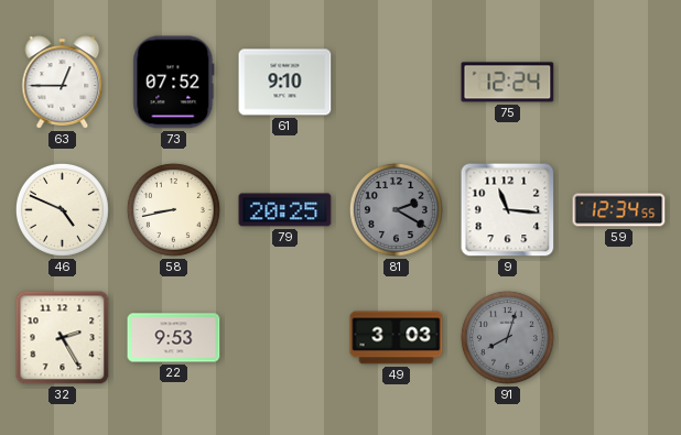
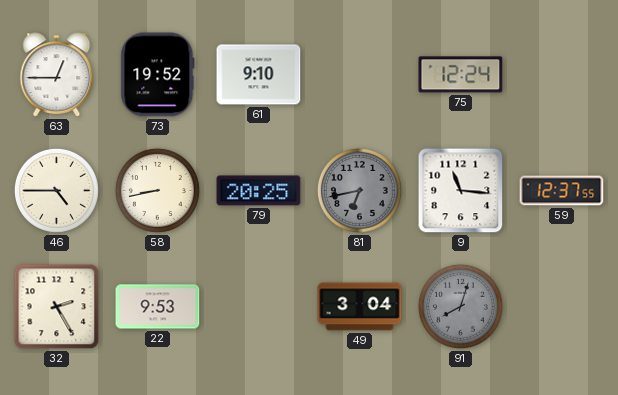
73: 07:52 -> 19:52
46: 4:49 -> 4:45
81: 2:20 -> 6:43
59: 12:34 -> 12:37
49: 3:03 -> 3:04
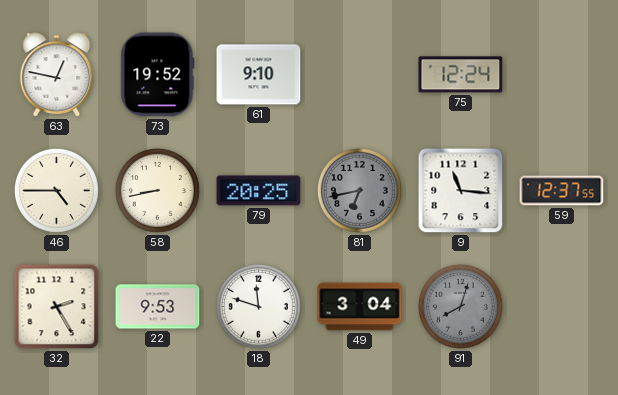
63: 12:45 -> 12:47
18: none -> 11:48
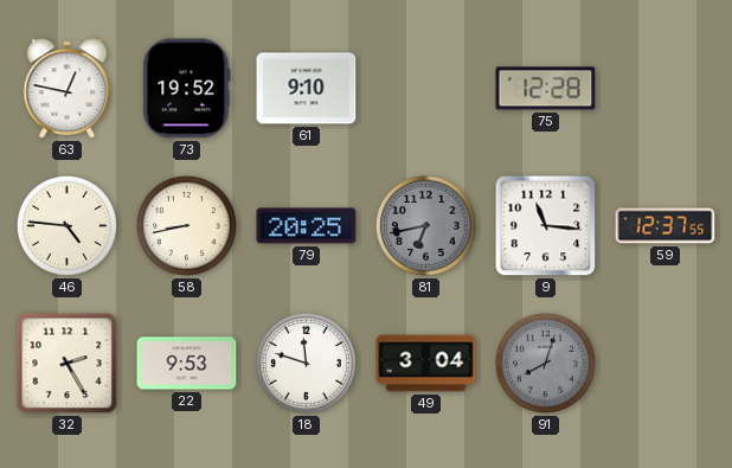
75: 12:24 -> 12:28
46: 4:45 -> 4:46
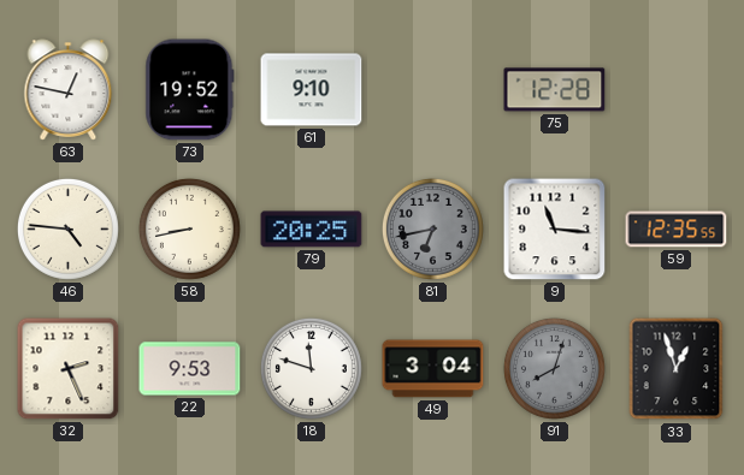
59: 12:37 -> 12:35
32: 2:25 -> 2:26
33: none -> 12:57
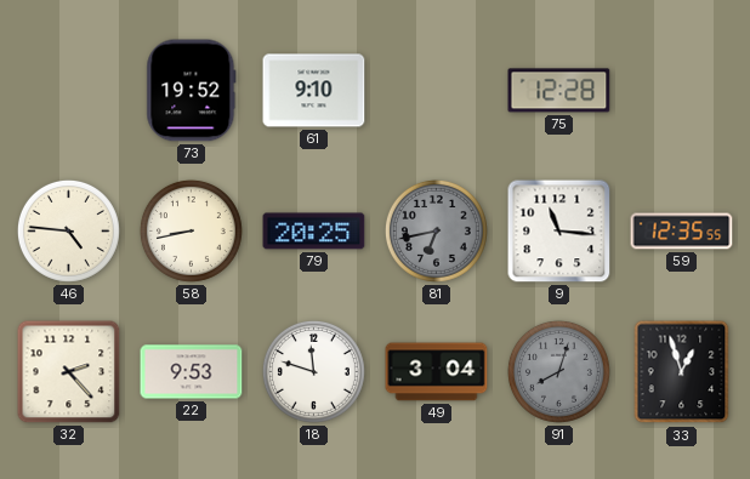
63: 12:47 -> none
32: 2:26 -> 2:23
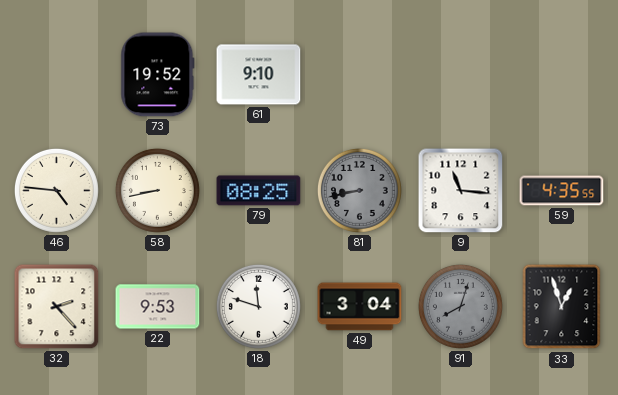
75: 12:28 -> none
79: 20:25 -> 08:25
81: 6:43 -> 8:43
59: 12:35 -> 4:35
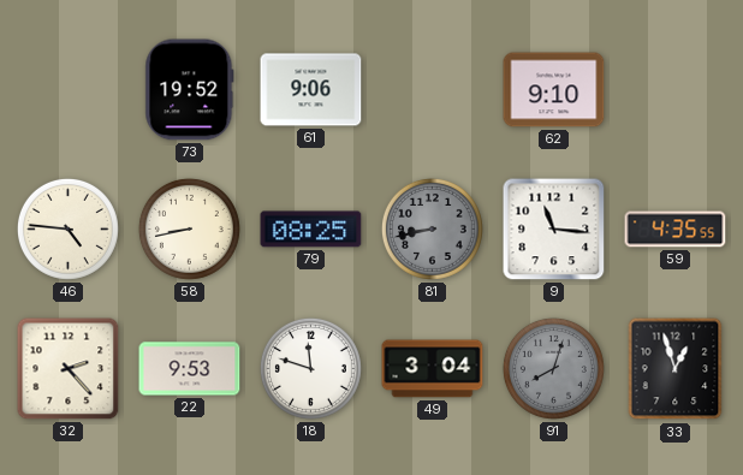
61: 9:10 -> 9:06
62: none -> 9:10
